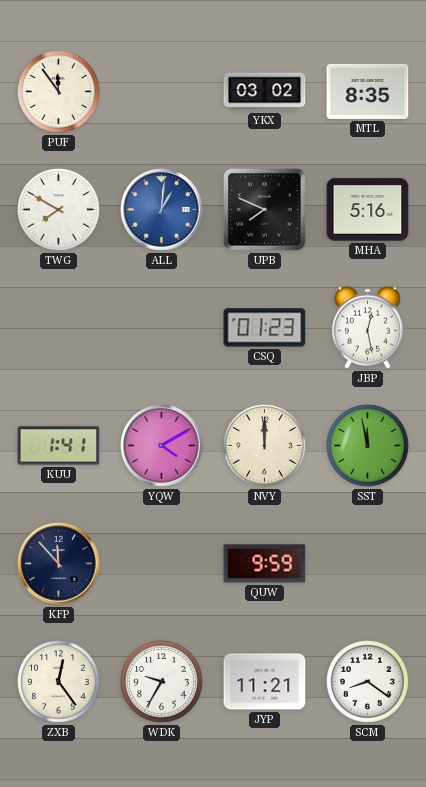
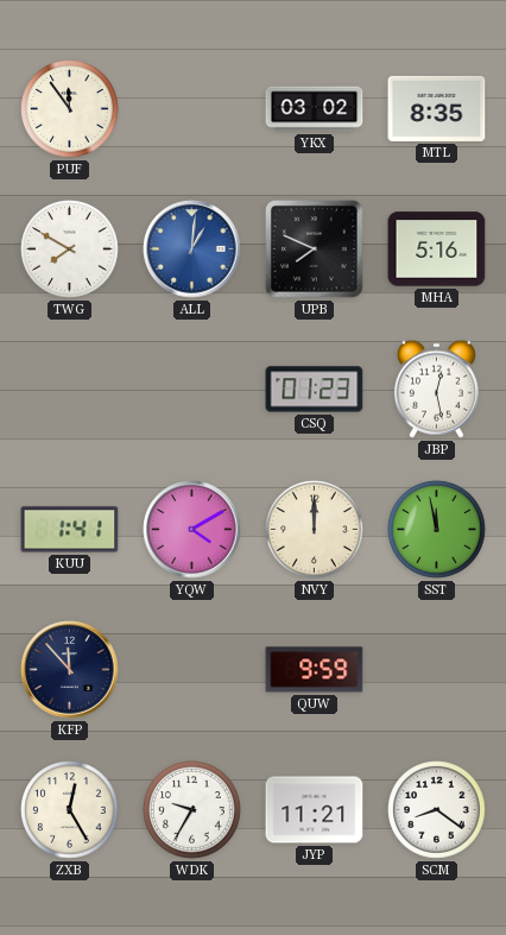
ZXB: 12:24 -> 12:25
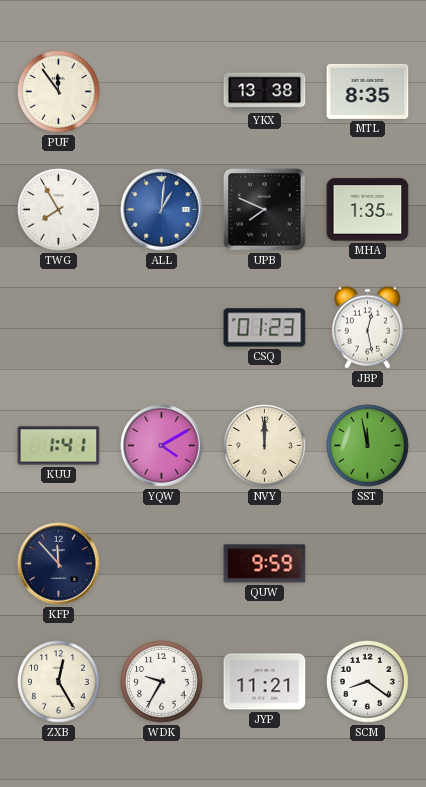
YKX: 03:02 -> 13:38
TWG: 7:50 -> 7:55
MHA: 5:16 -> 1:35
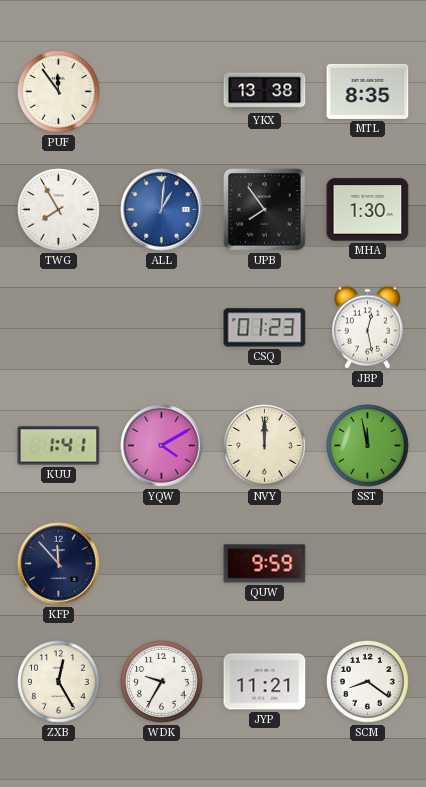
UPB: 7:49 -> 7:54
MHA: 1:35 -> 1:30
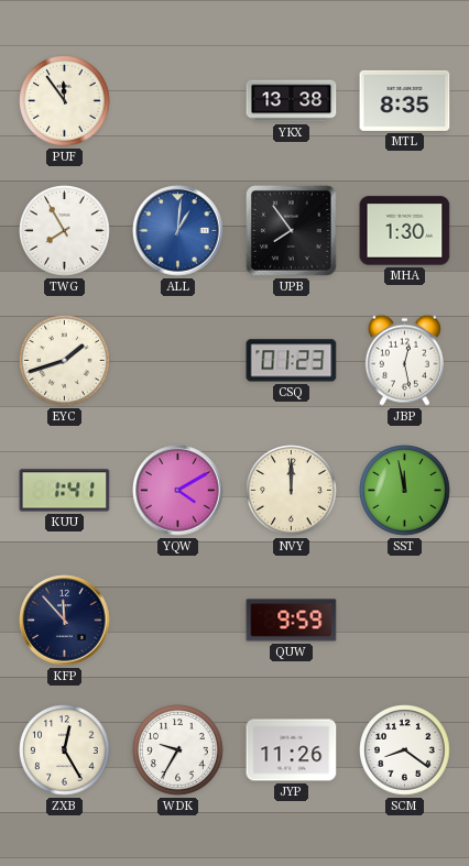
EYC: none -> 1:42
JYP: 11:21 -> 11:26
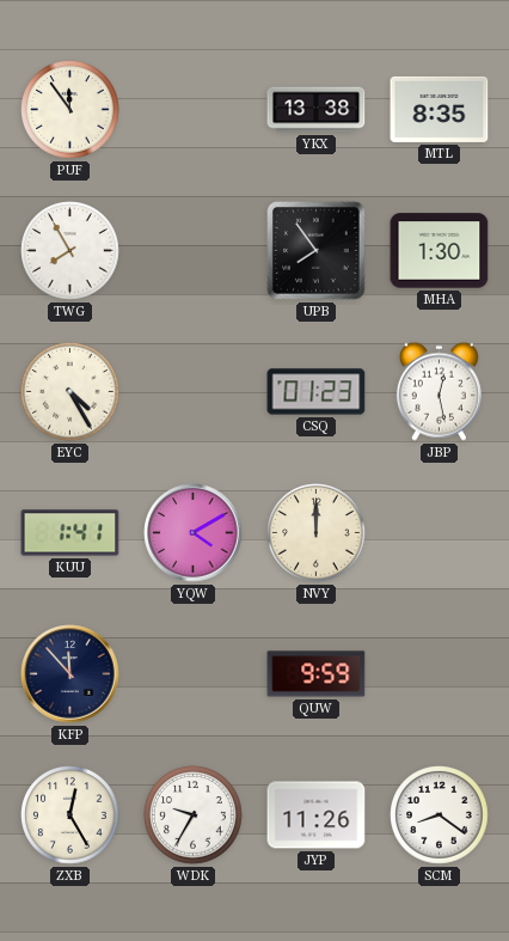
ALL: 1:01 -> none
EYC: 1:42 -> 4:25
SST: 11:58 -> none
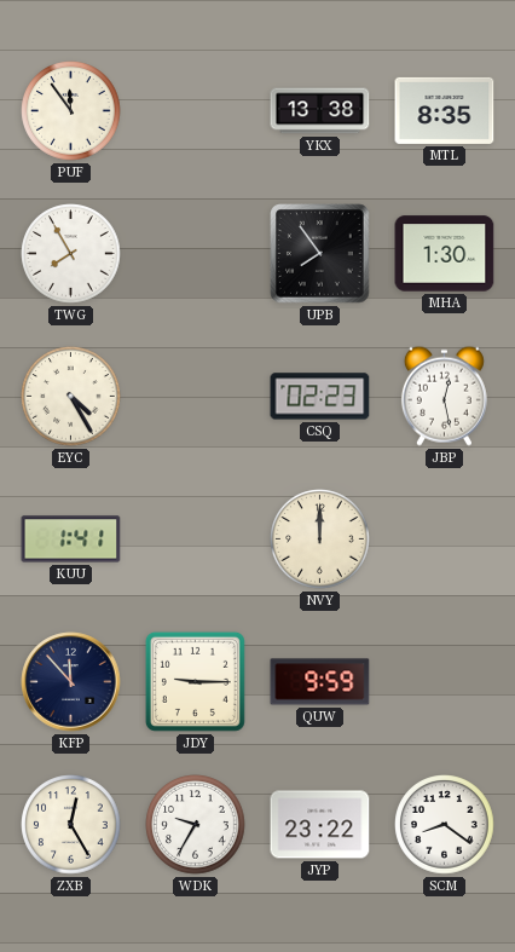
CSQ: 01:23 -> 02:23
YQW: 4:10 -> none
JDY: none -> 9:15
JYP: 11:26 -> 23:22
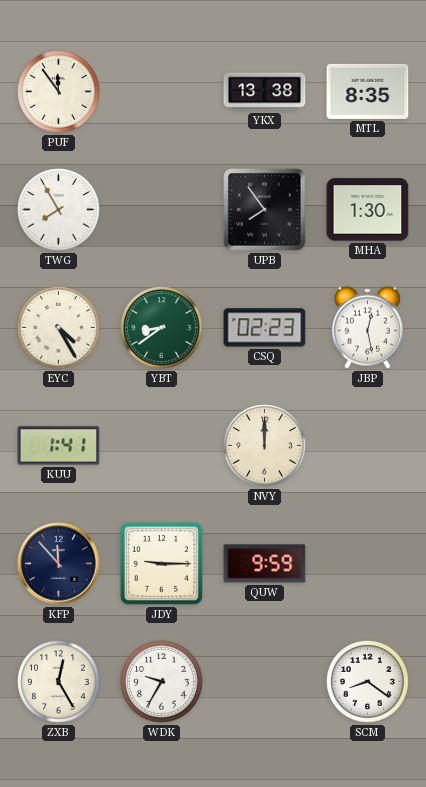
YBT: none -> 8:39
JYP: 23:22 -> none
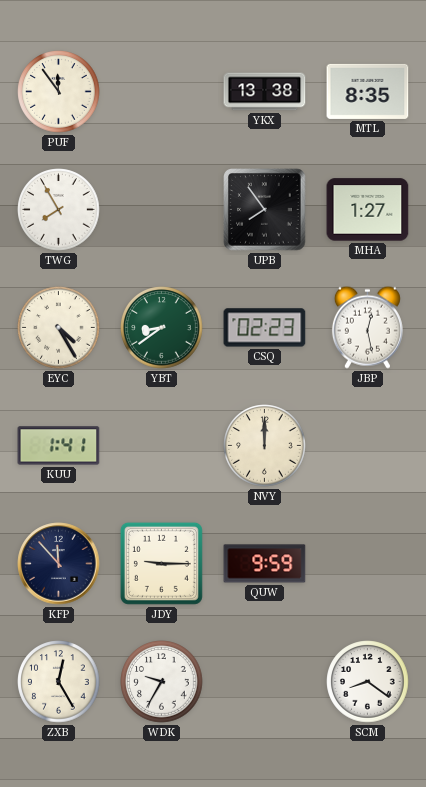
MHA: 1:30 -> 1:27
